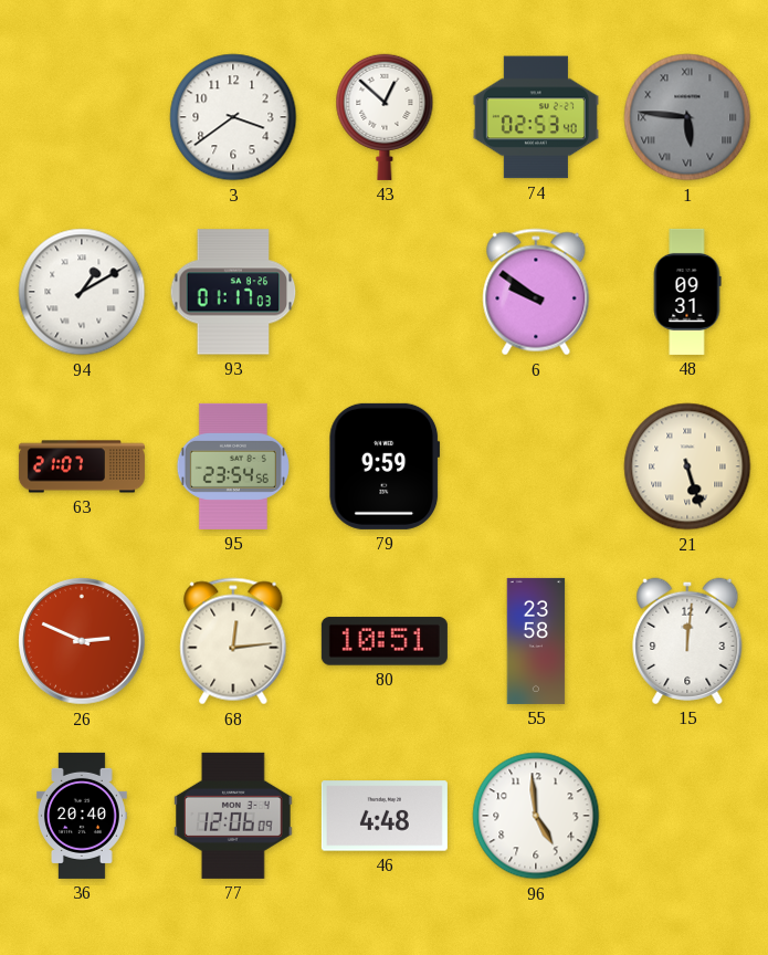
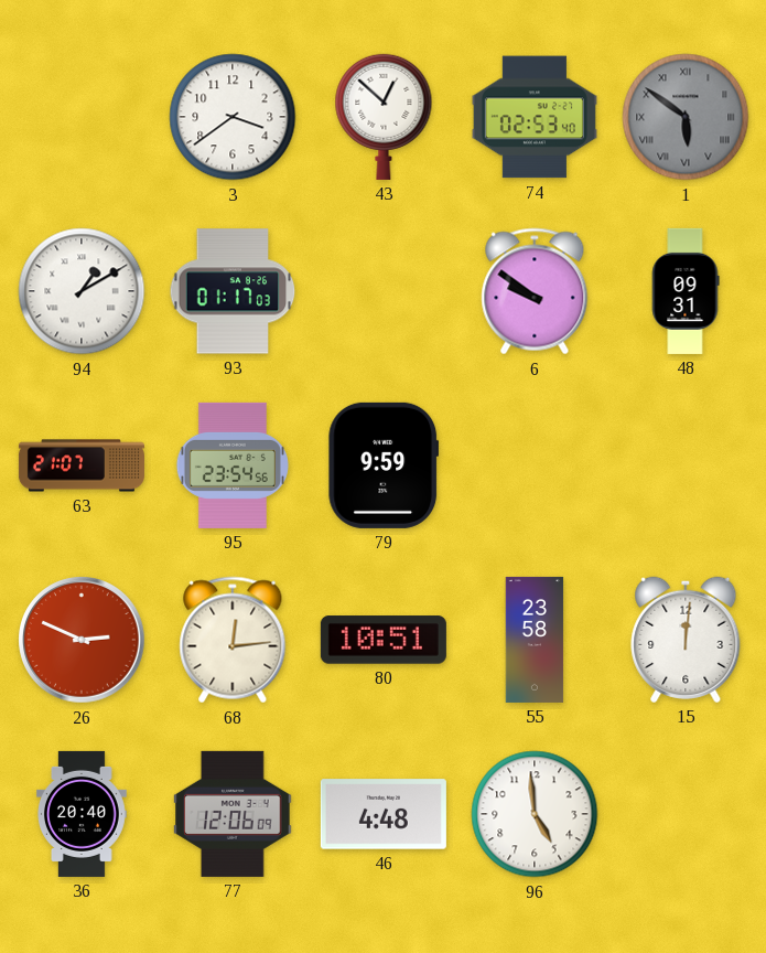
1: 5:46 -> 5:51
21: 5:27 -> none
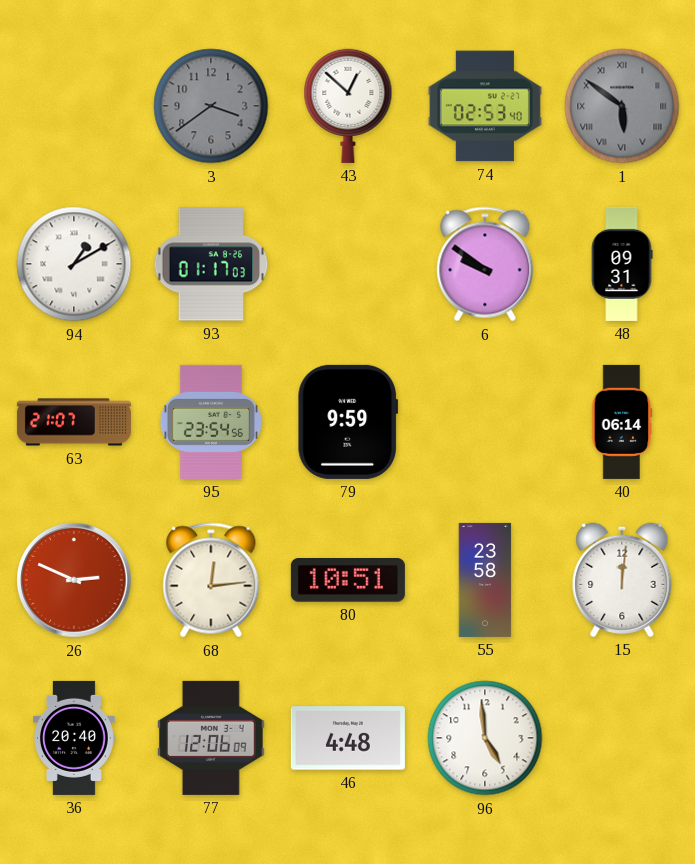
3 dial: white -> grey
40: none -> 06:14
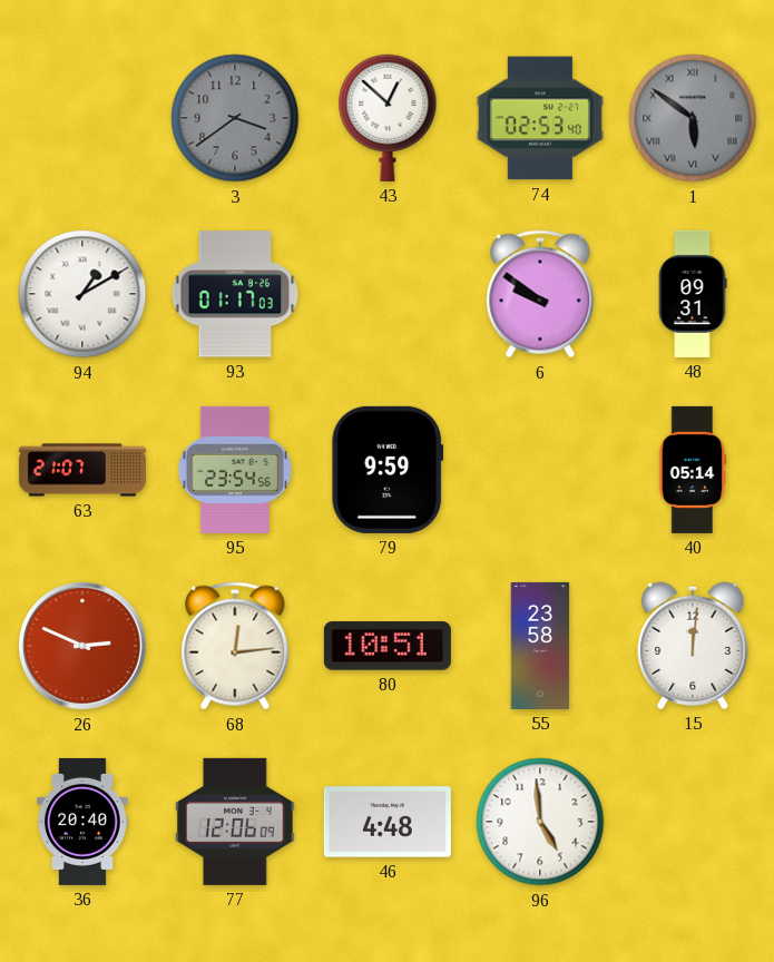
40: 06:14 -> 05:14
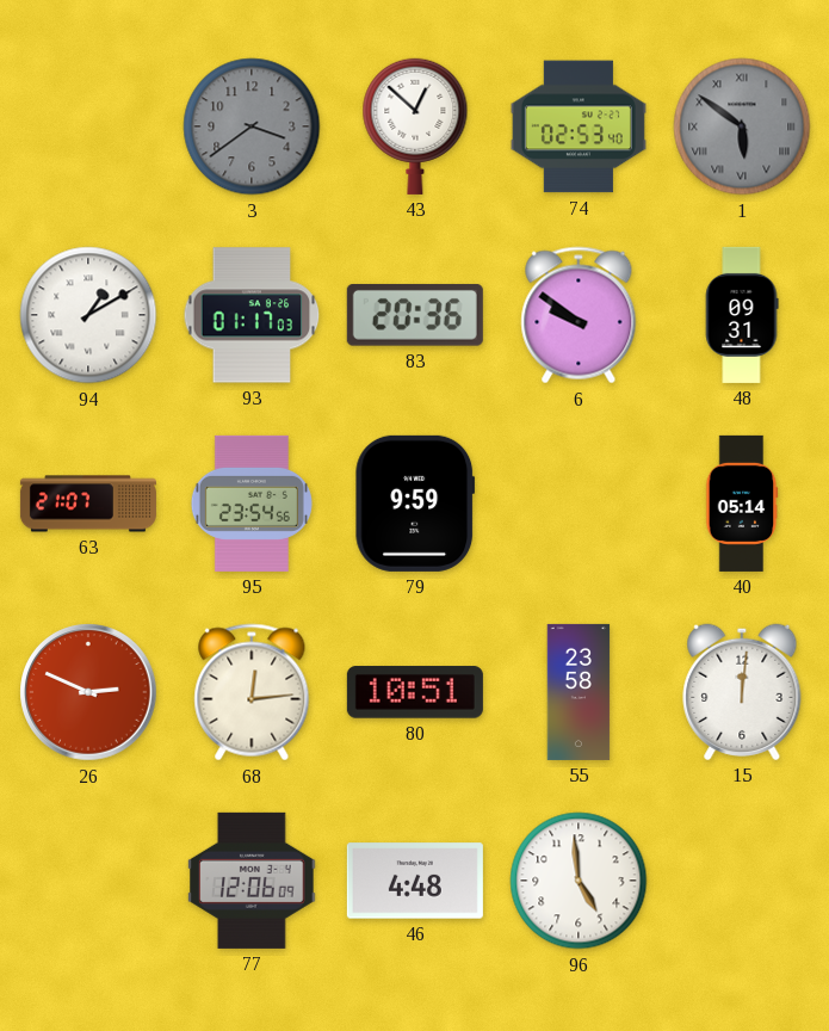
83: none -> 20:36
36: 20:40 -> none
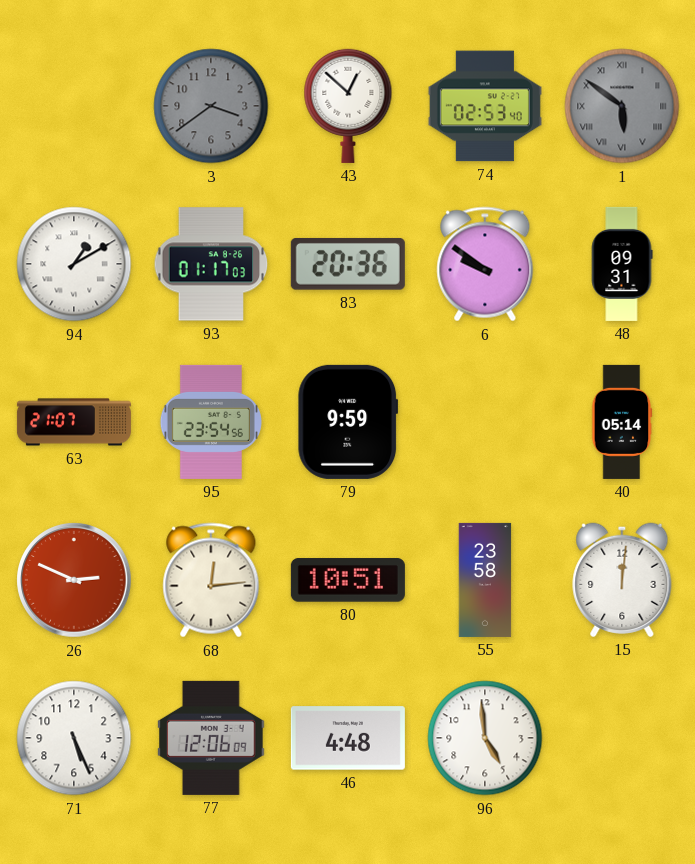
71: none -> 5:26
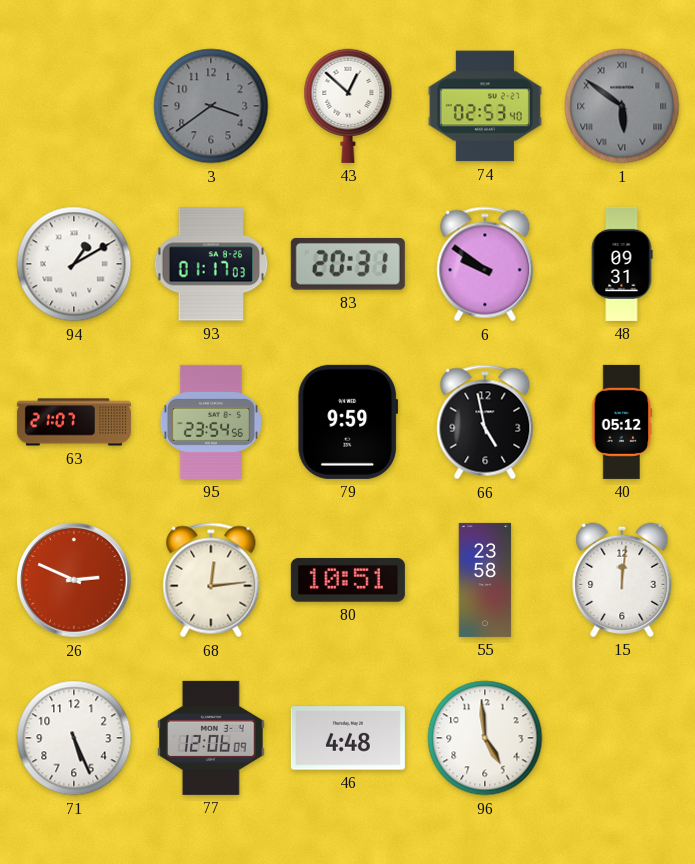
83: 20:36 -> 20:31
66: none -> 4:58
40: 05:14 -> 05:12
